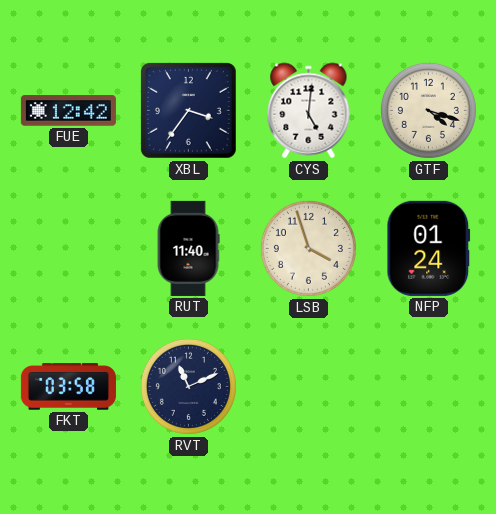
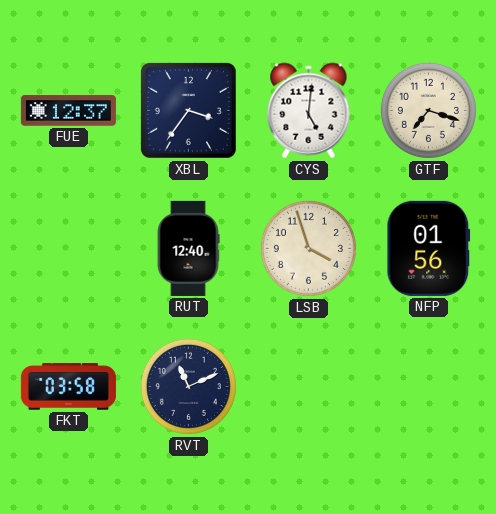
FUE: 12:42 -> 12:37
GTF: 4:18 -> 7:18
RUT: 11:40 -> 12:40
NFP: 01:24 -> 01:56
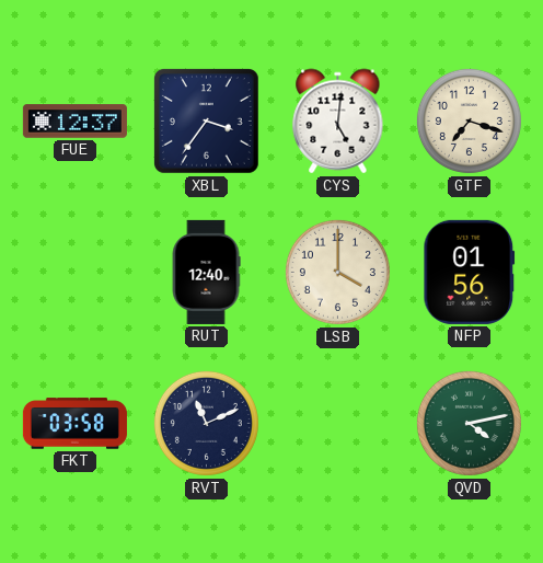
LSB: 3:57 -> 4:00
QVD: none -> 4:13
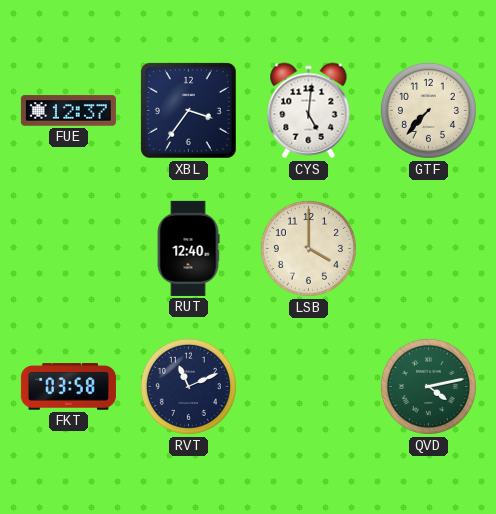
GTF: 7:18 -> 7:37
NFP: 01:56 -> none
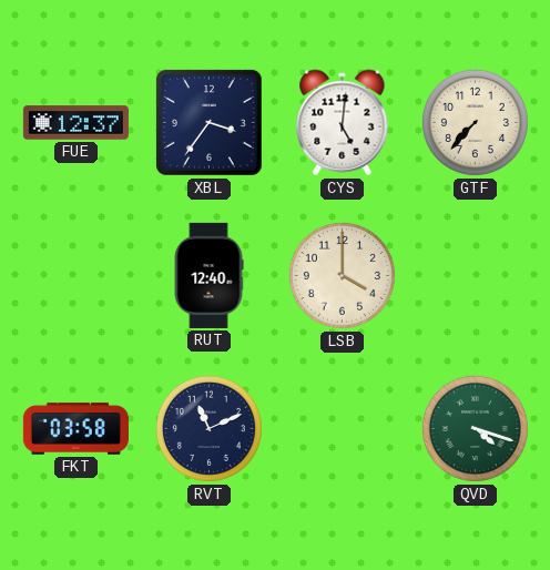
QVD: 4:13 -> 4:18
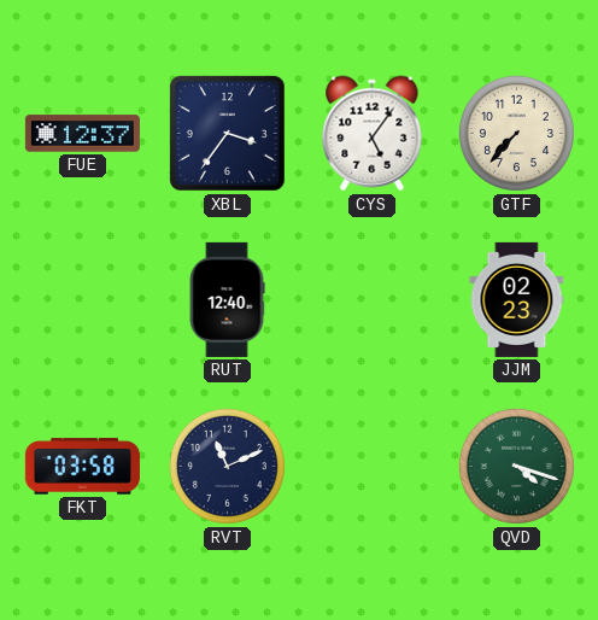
CYS: 5:01 -> 5:06
LSB: 4:00 -> none
JJM: none -> 02:23
